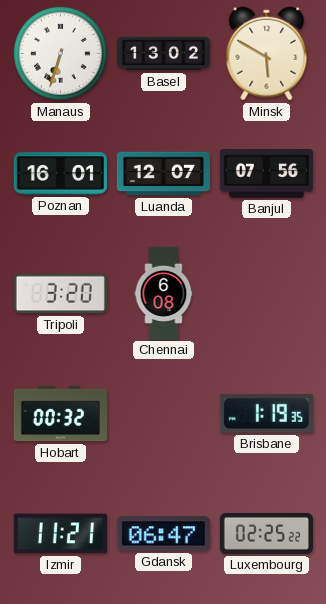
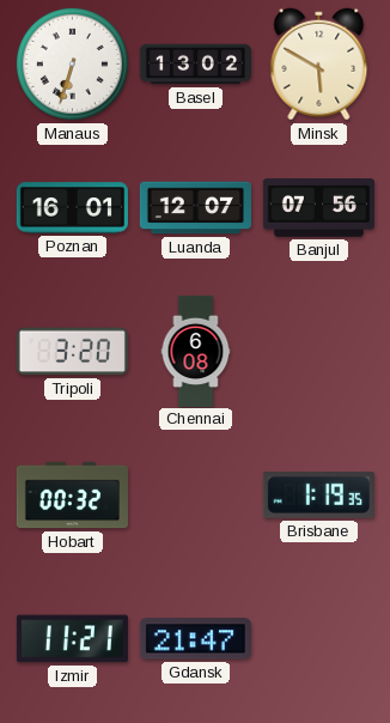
Gdansk: 06:47 -> 21:47
Luxembourg: 02:25 -> none
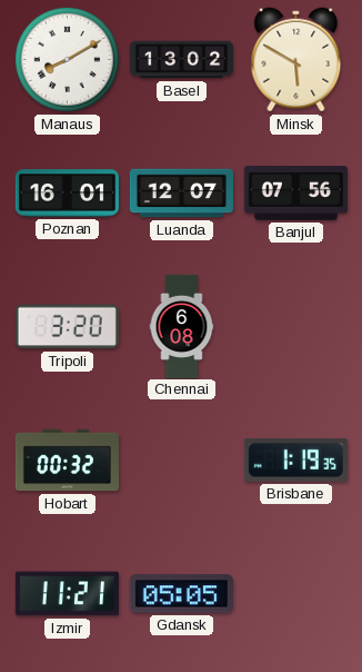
Manaus: 6:33 -> 8:10
Gdansk: 21:47 -> 05:05
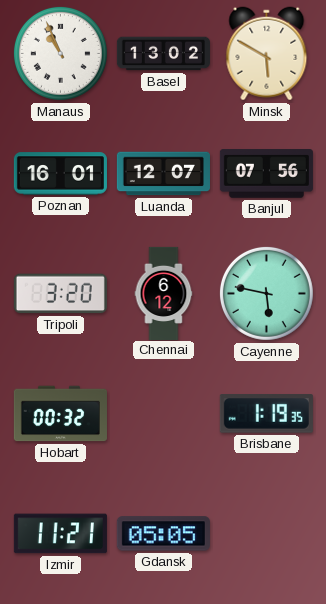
Manaus: 8:10 -> 10:56
Chennai: 6:08 -> 6:12
Cayenne: none -> 5:47
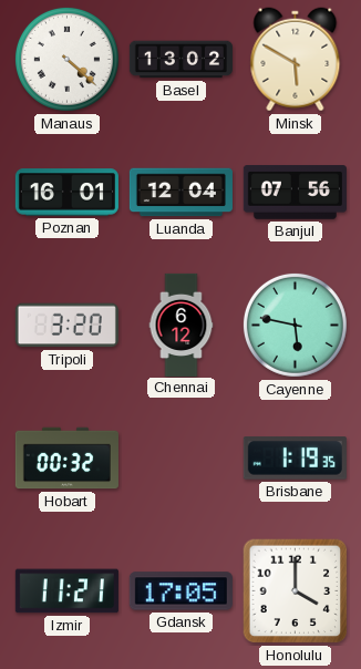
Manaus: 10:56 -> 4:22
Luanda: 12:07 -> 12:04
Gdansk: 05:05 -> 17:05
Honolulu: none -> 4:00
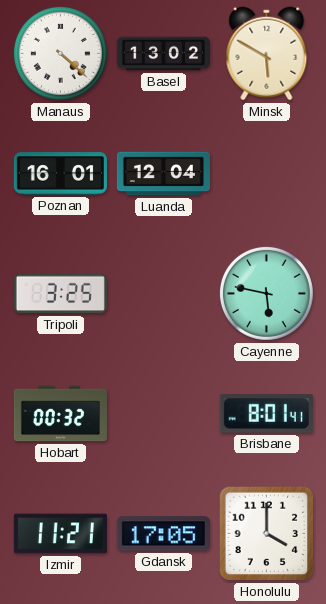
Banjul: 07:56 -> none
Tripoli: 3:20 -> 3:25
Chennai: 6:12 -> none
Brisbane: 1:19 -> 8:01
